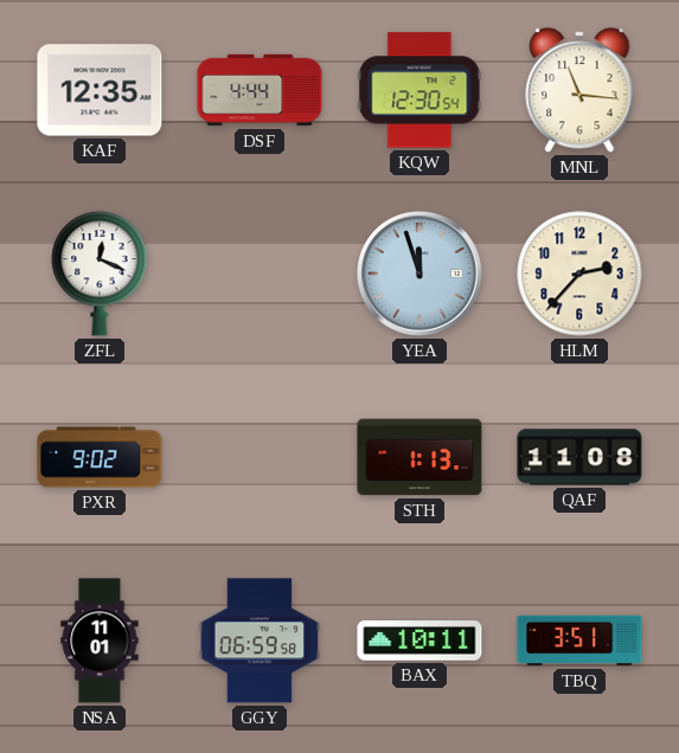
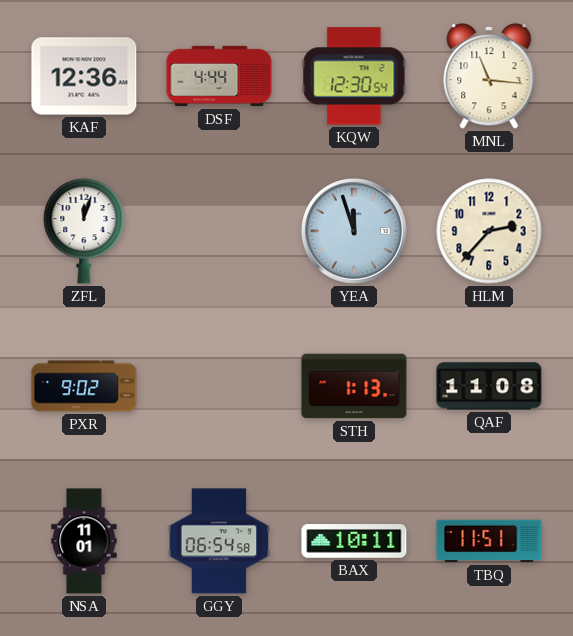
KAF: 12:35 -> 12:36
ZFL: 12:19 -> 12:03
GGY: 06:59 -> 06:54
TBQ: 3:51 -> 11:51
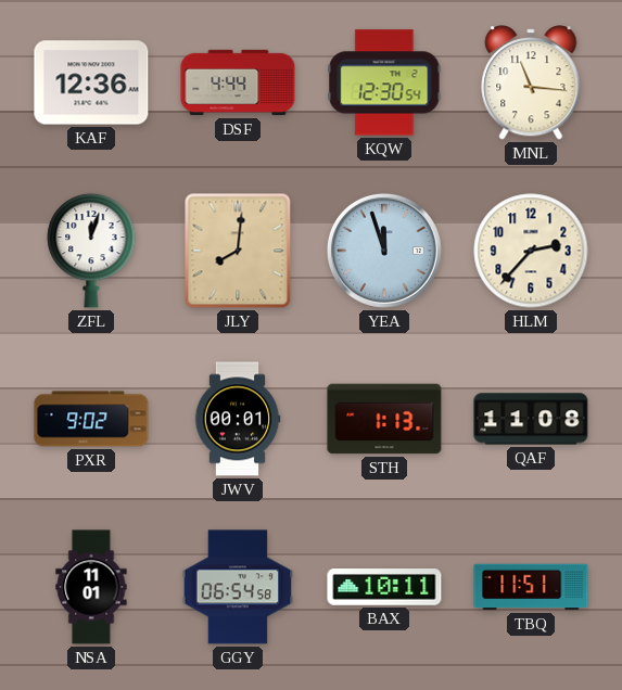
JLY: none -> 8:01
JWV: none -> 00:01
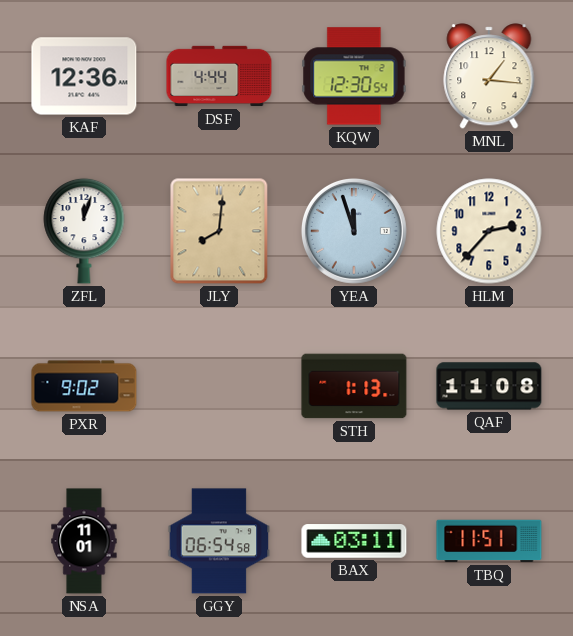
MNL: 11:16 -> 1:16
JWV: 00:01 -> none
BAX: 10:11 -> 03:11
